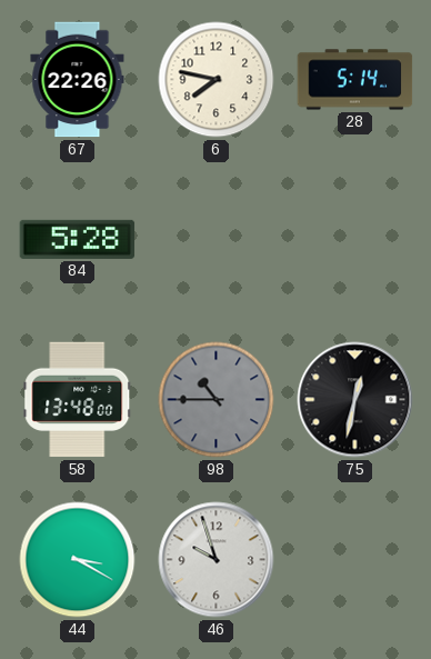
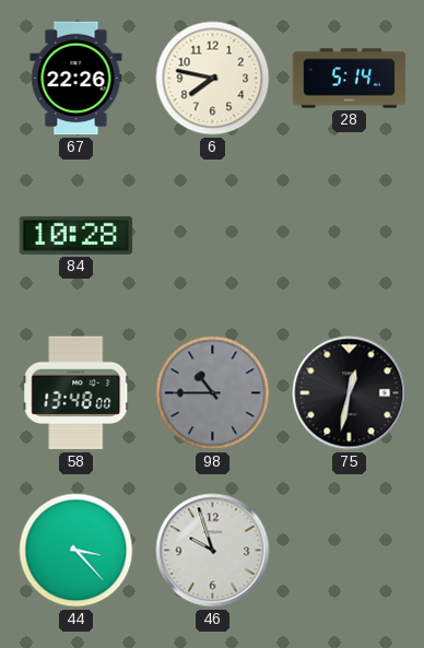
84: 5:28 -> 10:28
44: 3:20 -> 3:23
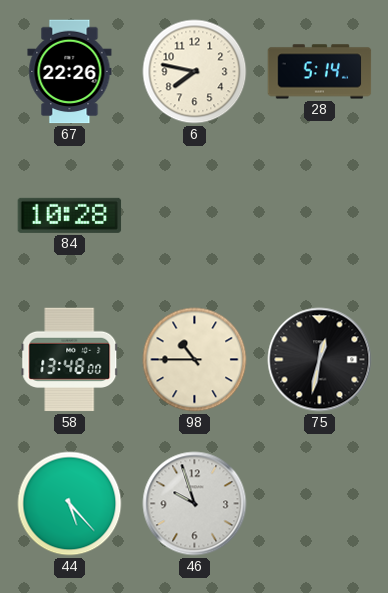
98 dial: grey -> cream
44: 3:23 -> 5:23
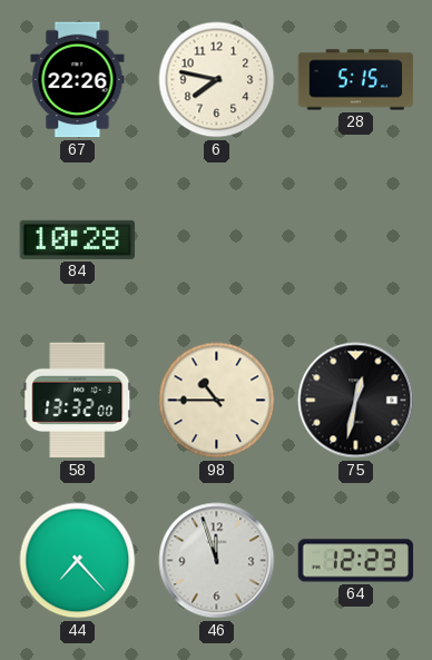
28: 5:14 -> 5:15
58: 13:48 -> 13:32
44: 5:23 -> 7:23
46: 9:57 -> 11:57
64: none -> 12:23
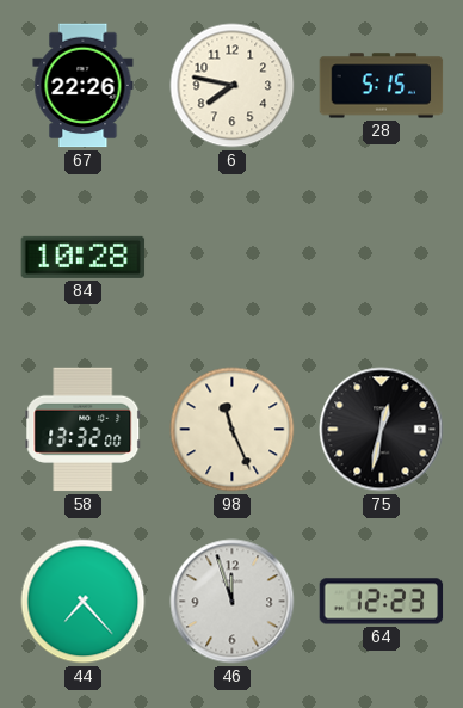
98: 10:45 -> 11:26
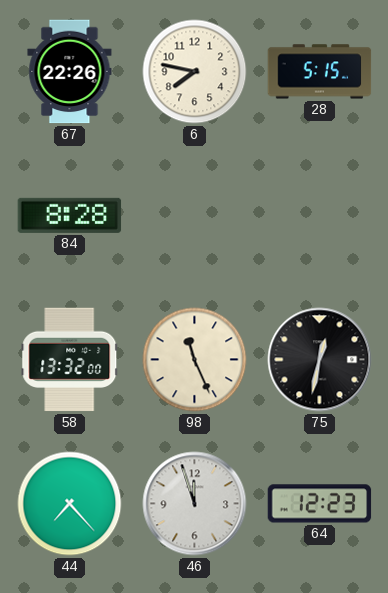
84: 10:28 -> 8:28
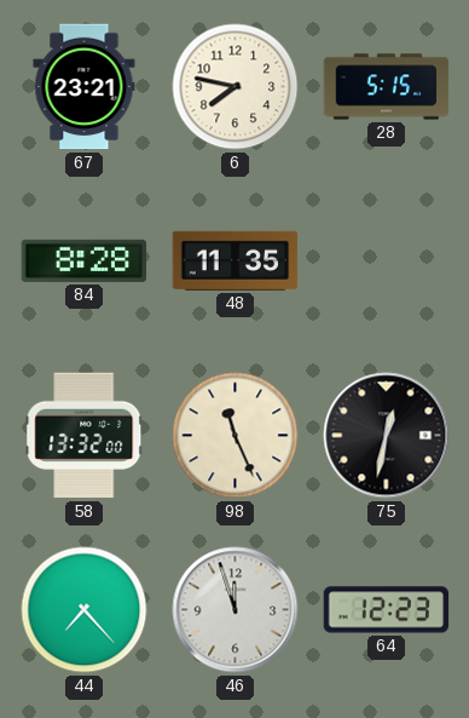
67: 22:26 -> 23:21
48: none -> 11:35
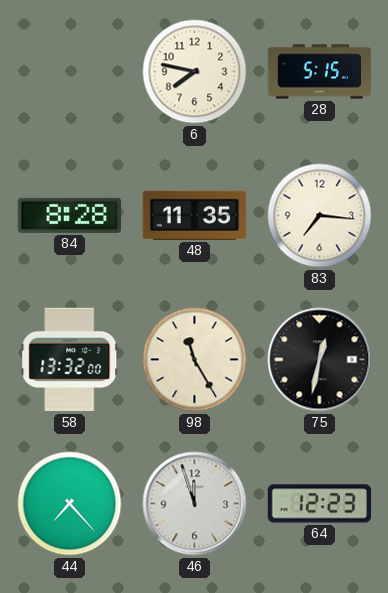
67: 23:21 -> none
83: none -> 7:16
98: 11:26 -> 11:25
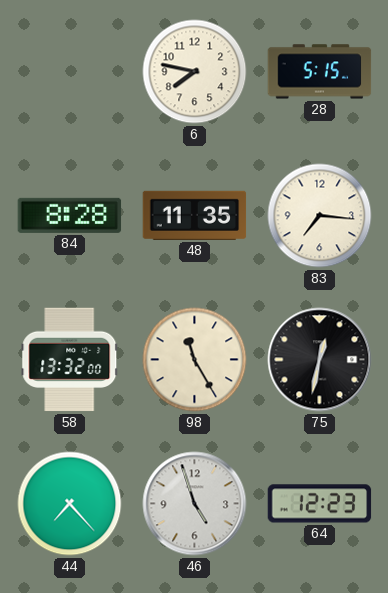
46: 11:57 -> 4:57
